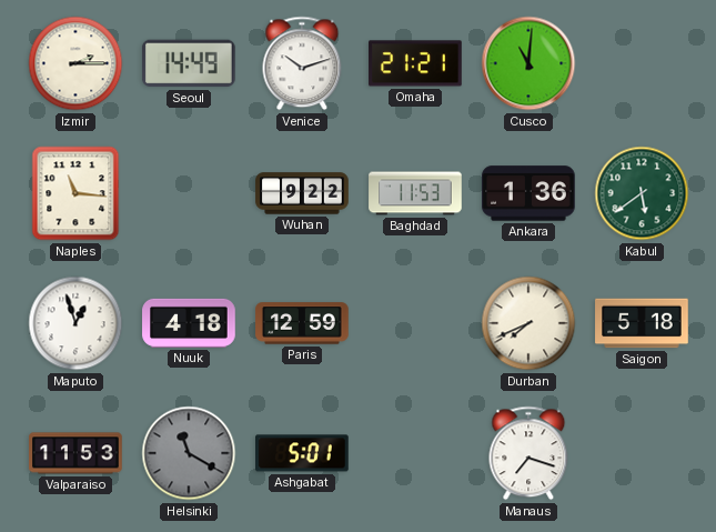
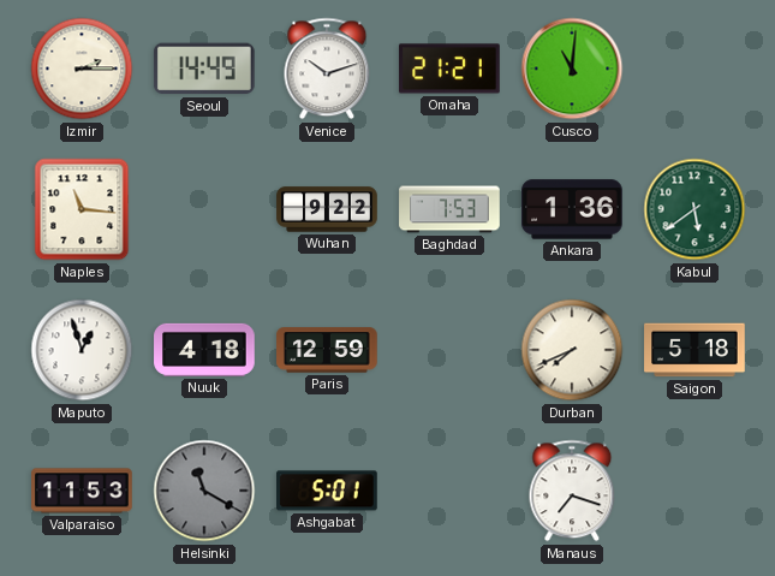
Baghdad: 11:53 -> 7:53
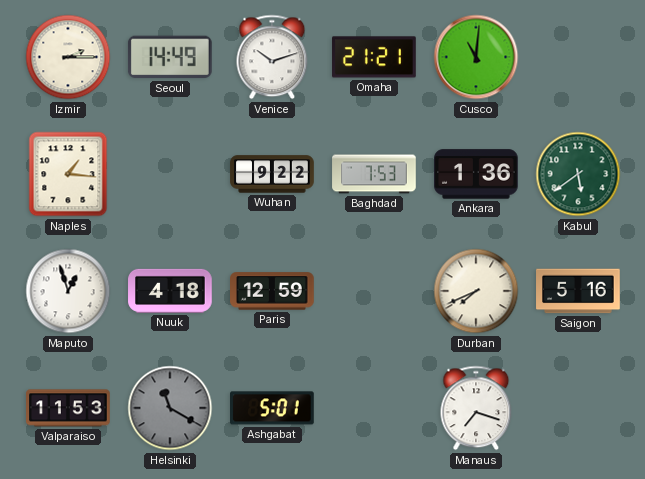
Naples: 11:16 -> 1:16
Saigon: 5:18 -> 5:16
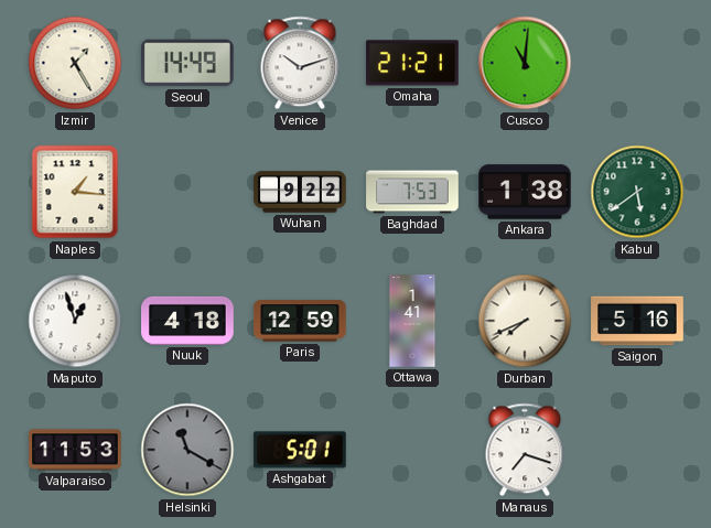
Izmir: 2:15 -> 1:25
Ankara: 1:36 -> 1:38
Ottawa: none -> 1:41
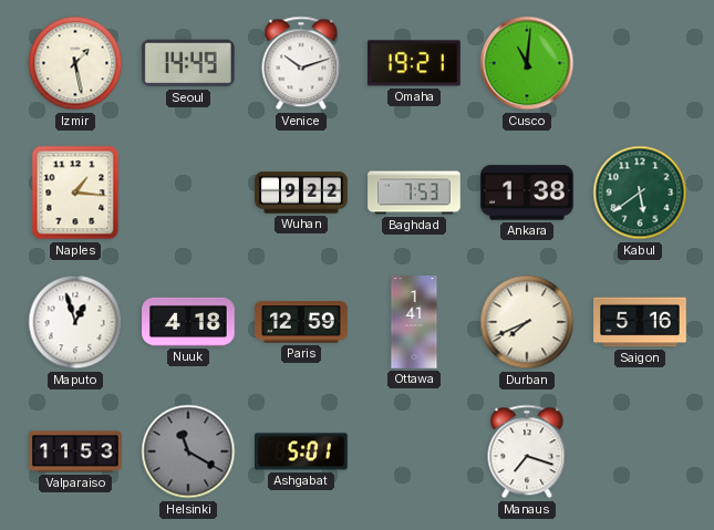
Izmir: 1:25 -> 1:28
Omaha: 21:21 -> 19:21
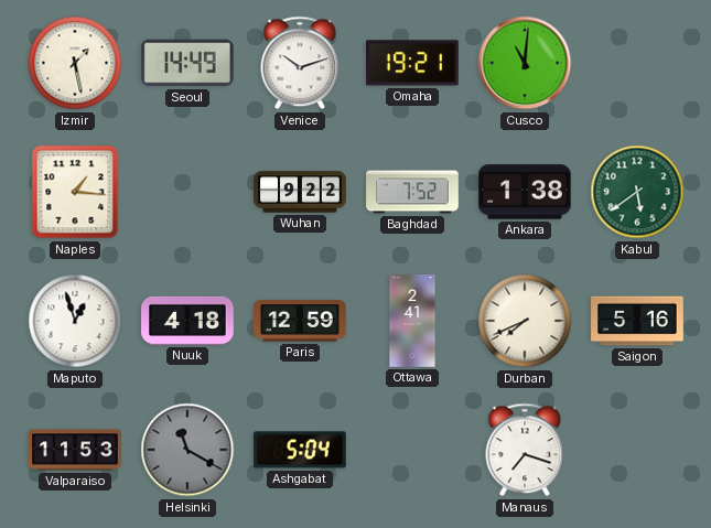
Baghdad: 7:53 -> 7:52
Ottawa: 1:41 -> 2:41
Ashgabat: 5:01 -> 5:04
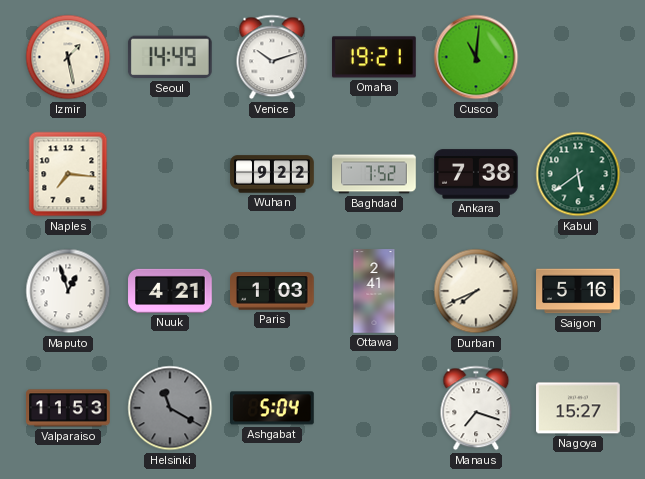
Naples: 1:16 -> 7:16
Ankara: 1:38 -> 7:38
Nuuk: 4:18 -> 4:21
Paris: 12:59 -> 1:03
Nagoya: none -> 15:27
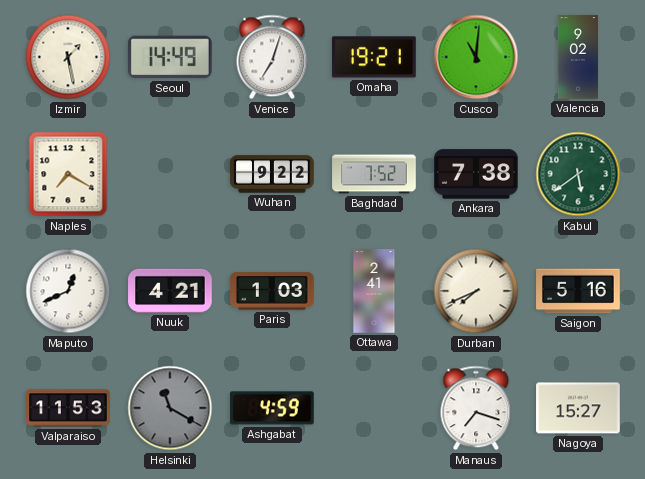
Venice: 10:12 -> 7:03
Valencia: none -> 9:02
Naples: 7:16 -> 7:20
Maputo: 12:57 -> 12:41
Ashgabat: 5:04 -> 4:59
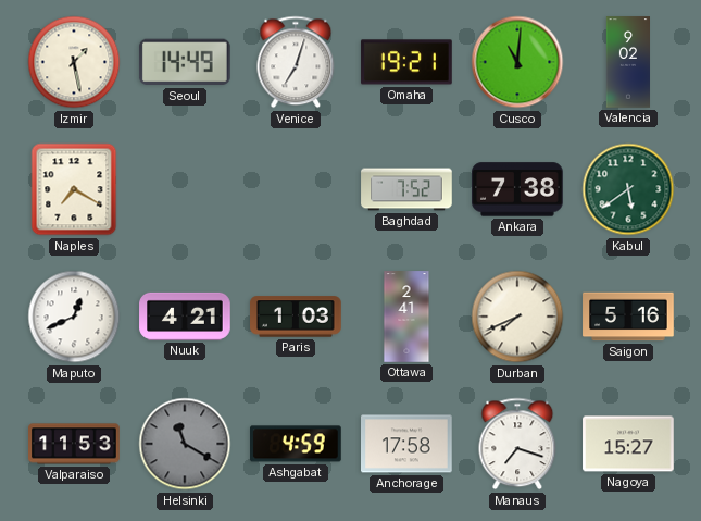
Wuhan: 9:22 -> none
Anchorage: none -> 17:58
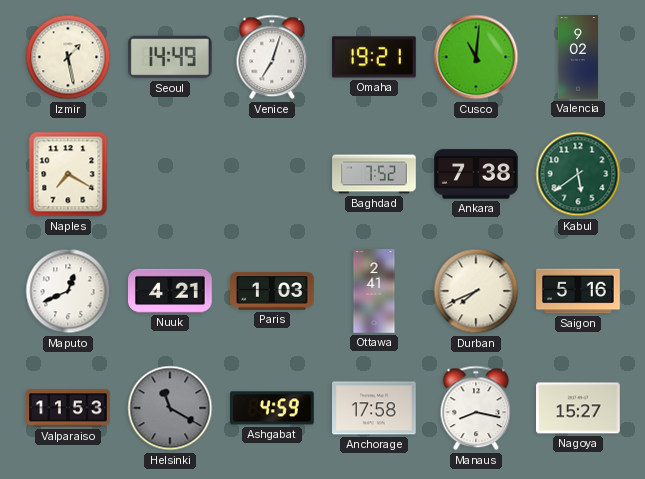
Manaus: 7:18 -> 8:17
